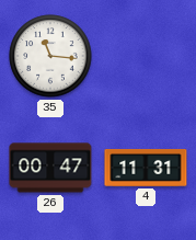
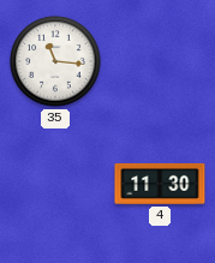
26: 00:47 -> none
4: 11:31 -> 11:30
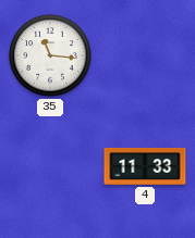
4: 11:30 -> 11:33
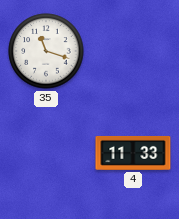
35: 11:16 -> 11:18
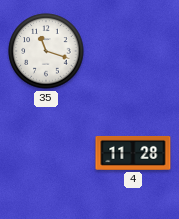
4: 11:33 -> 11:28
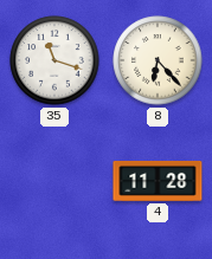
8: none -> 6:23
